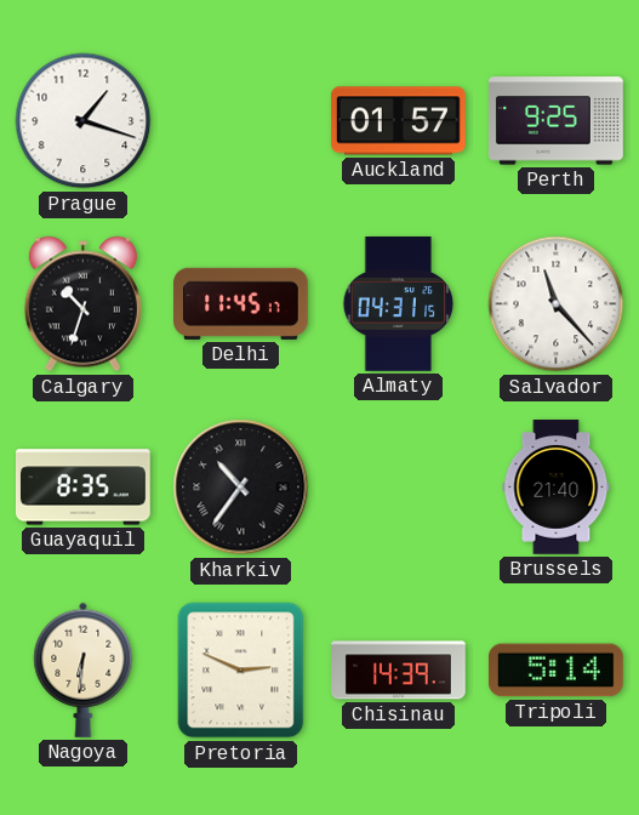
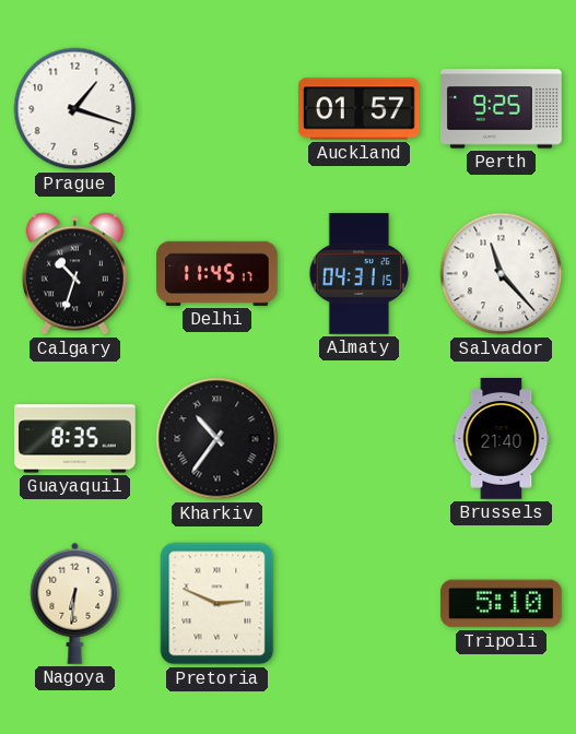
Chisinau: 14:39 -> none
Tripoli: 5:14 -> 5:10
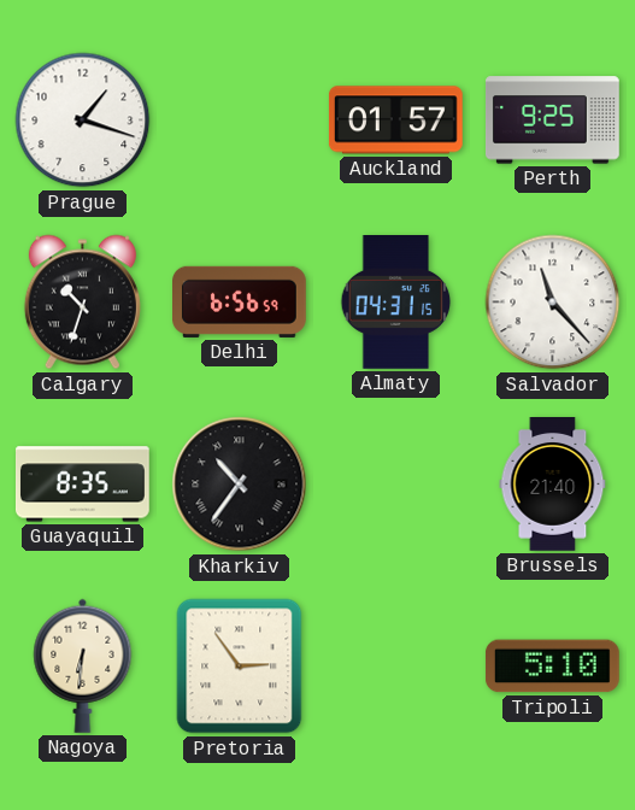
Delhi: 11:45 -> 6:56
Pretoria: 2:49 -> 2:54
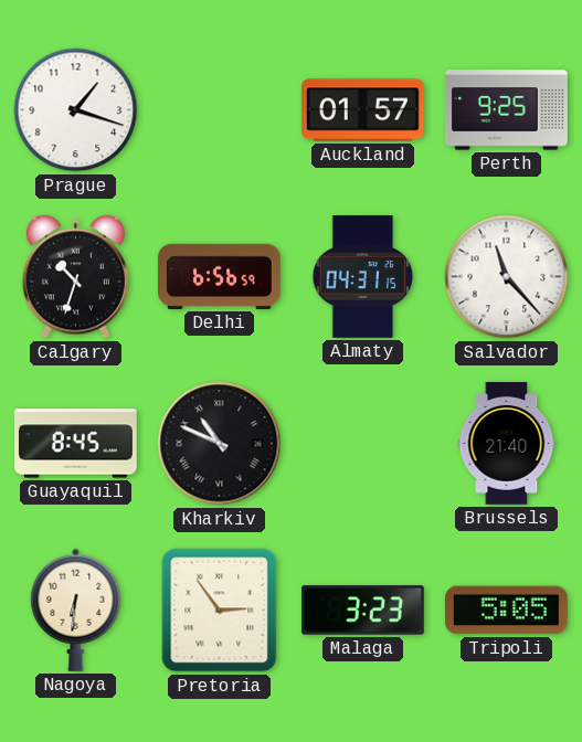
Guayaquil: 8:35 -> 8:45
Kharkiv: 10:36 -> 10:49
Malaga: none -> 3:23
Tripoli: 5:10 -> 5:05
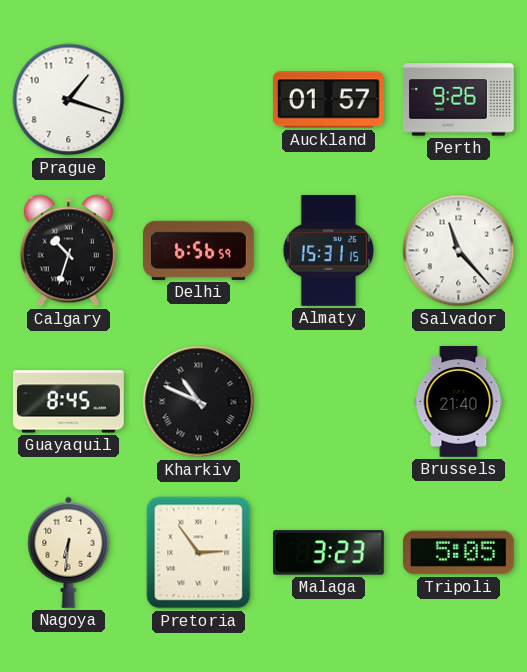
Perth: 9:25 -> 9:26
Almaty: 04:31 -> 15:31
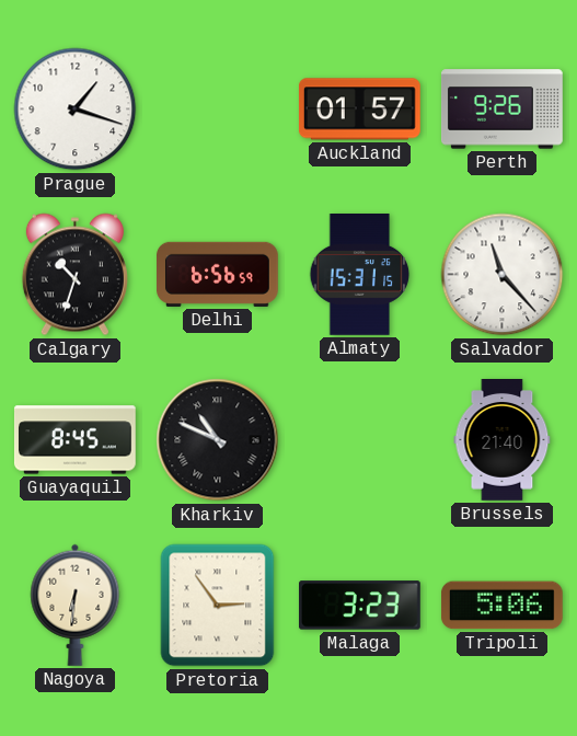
Tripoli: 5:05 -> 5:06
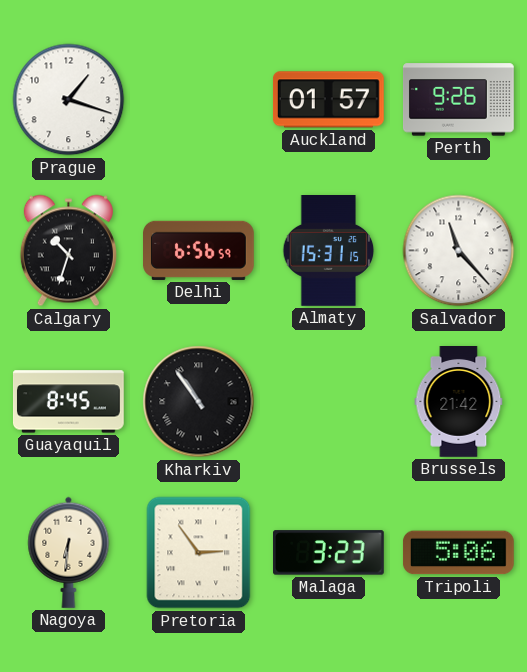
Kharkiv: 10:49 -> 10:54
Brussels: 21:40 -> 21:42
